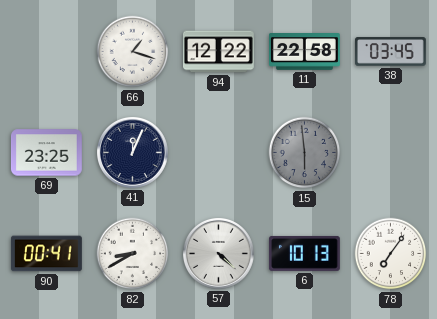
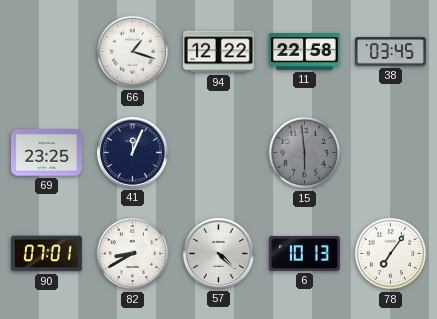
90: 00:41 -> 07:01
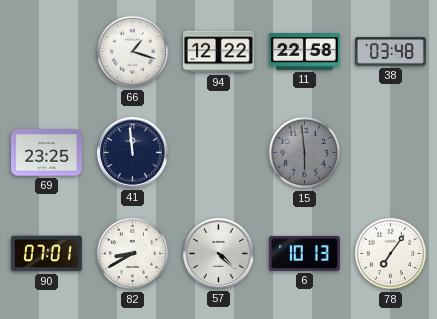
38: 03:45 -> 03:48
41: 12:04 -> 11:59
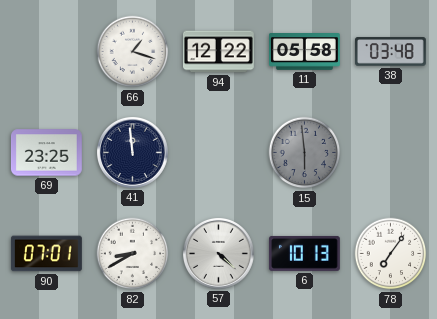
11: 22:58 -> 05:58
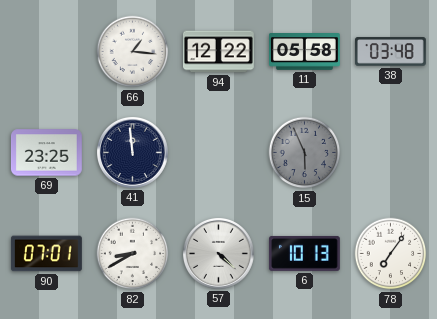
66: 1:18 -> 1:16
15: 5:59 -> 5:56
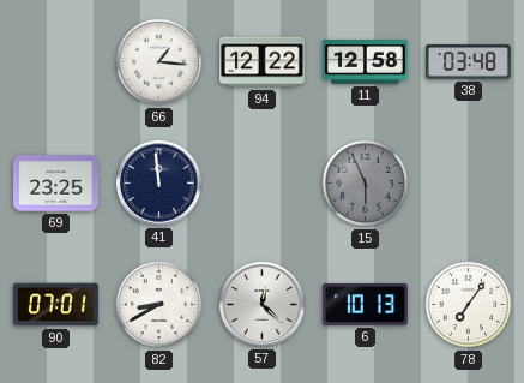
11: 05:58 -> 12:58
57: 4:22 -> 12:22
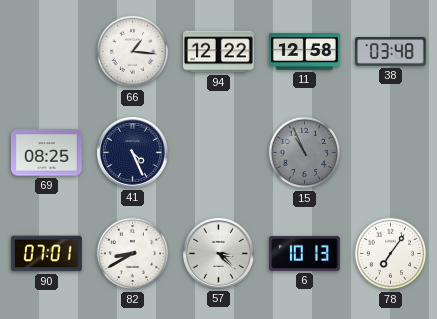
69: 23:25 -> 08:25
41: 11:59 -> 4:26
15: 5:56 -> 10:56
57: 12:22 -> 3:22
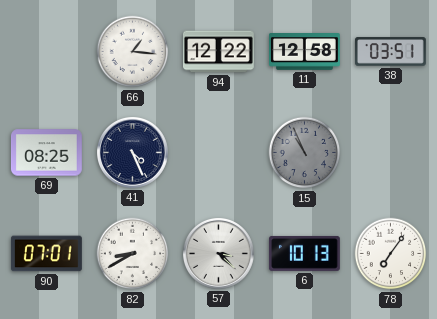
38: 03:48 -> 03:51
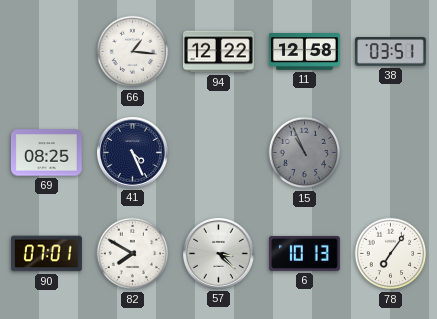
82: 8:40 -> 7:50
